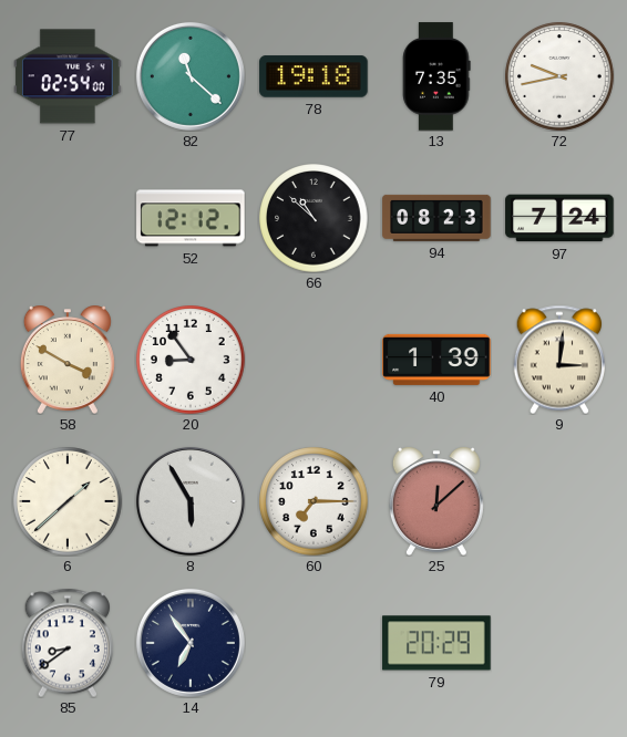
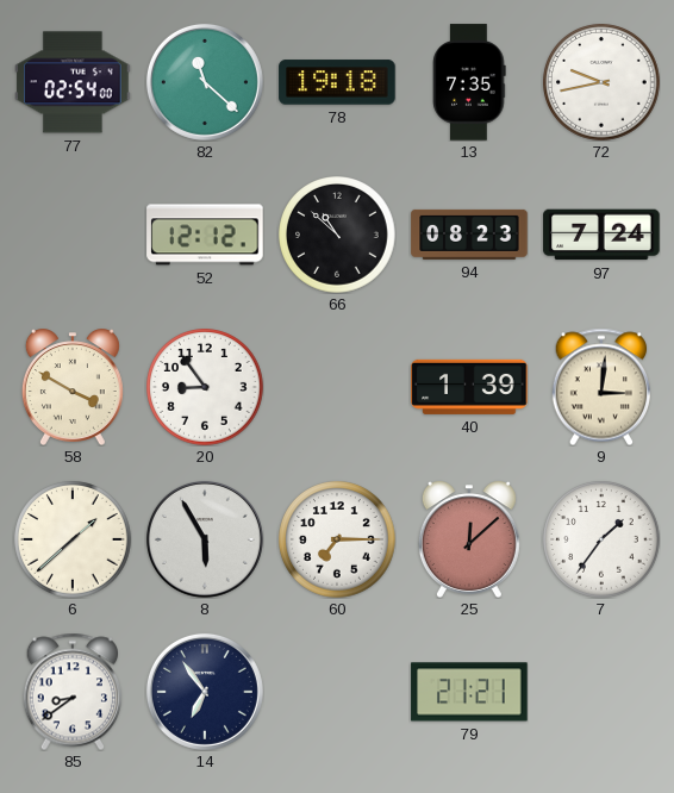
7: none -> 1:36
79: 20:29 -> 21:21
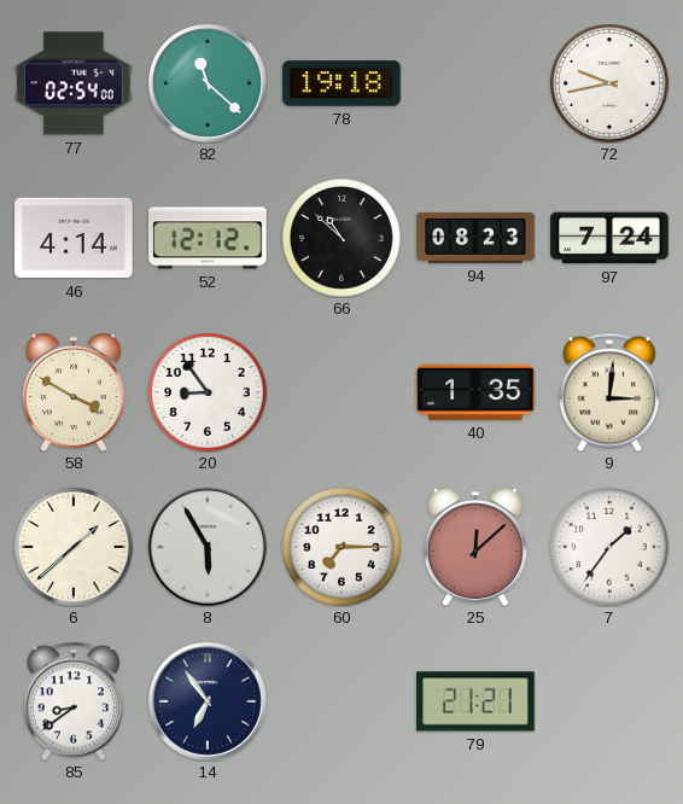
13: 7:35 -> none
46: none -> 4:14
40: 1:39 -> 1:35
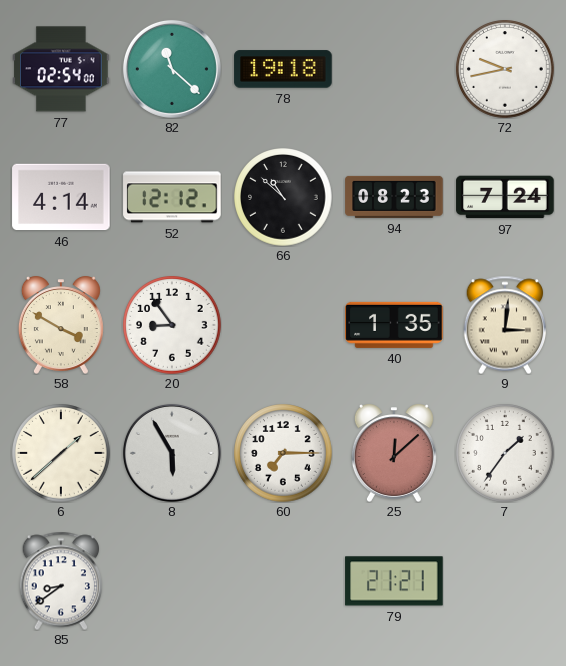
14: 6:54 -> none
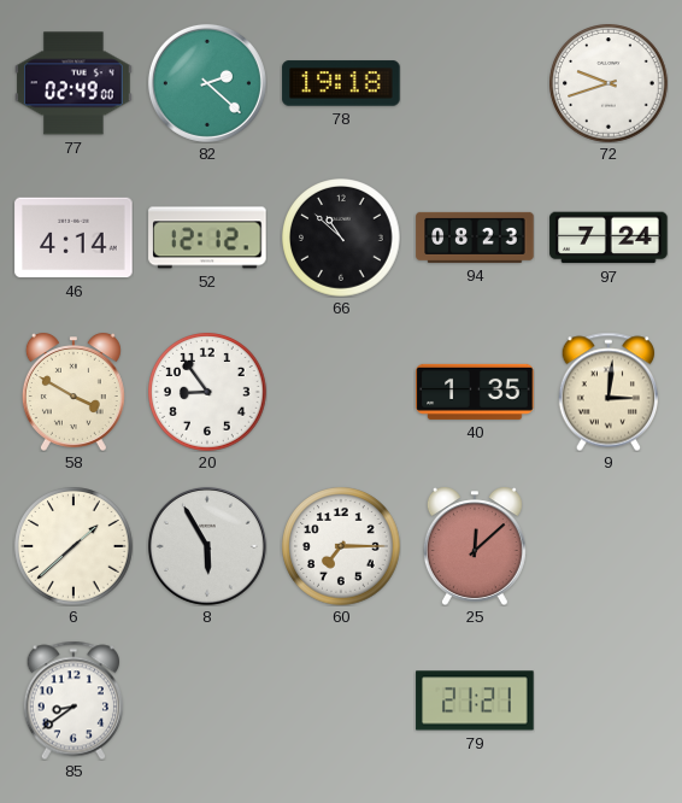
77: 02:54 -> 02:49
82: 11:22 -> 2:22
72: 9:43 -> 9:42
7: 1:36 -> none
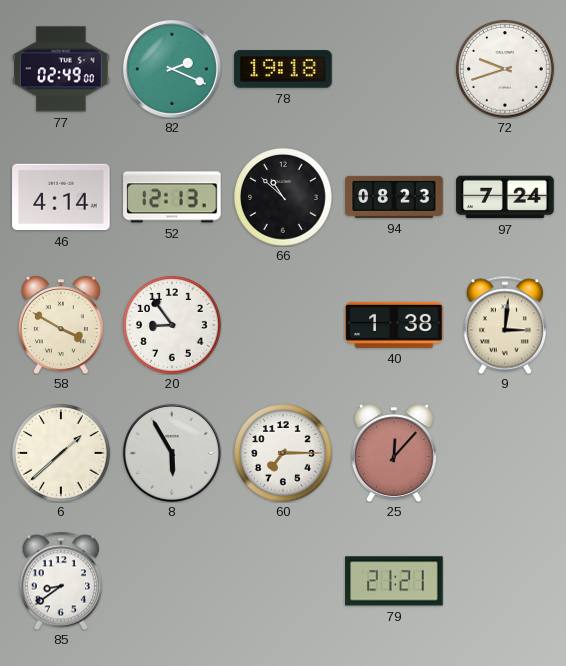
82: 2:22 -> 2:19
52: 12:12 -> 12:13
40: 1:35 -> 1:38
25: 12:08 -> 12:07
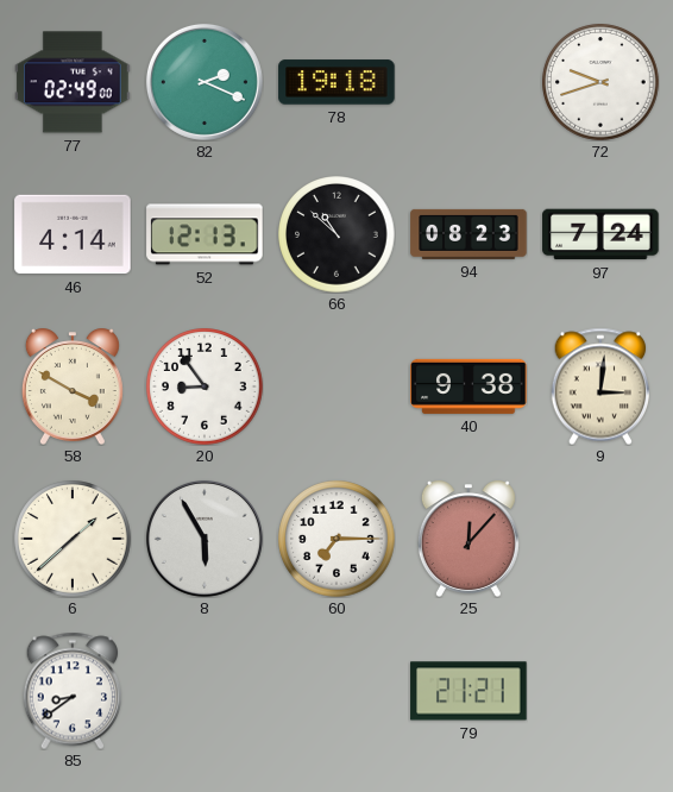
40: 1:38 -> 9:38
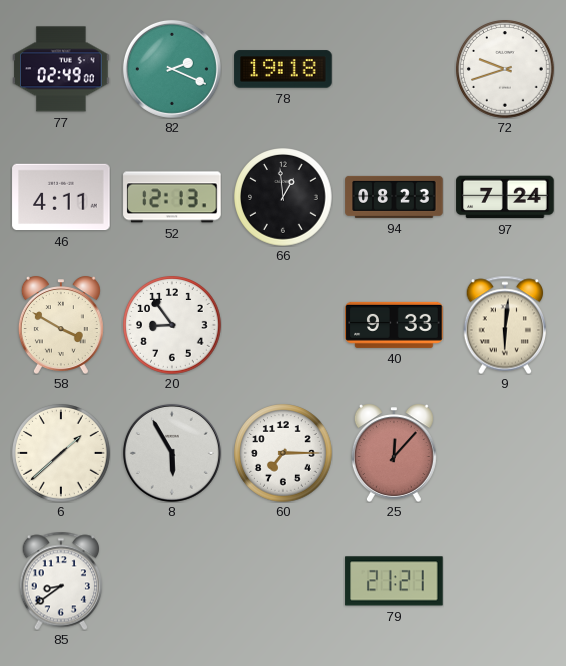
46: 4:14 -> 4:11
66: 10:52 -> 12:59
40: 9:38 -> 9:33
9: 3:01 -> 6:01
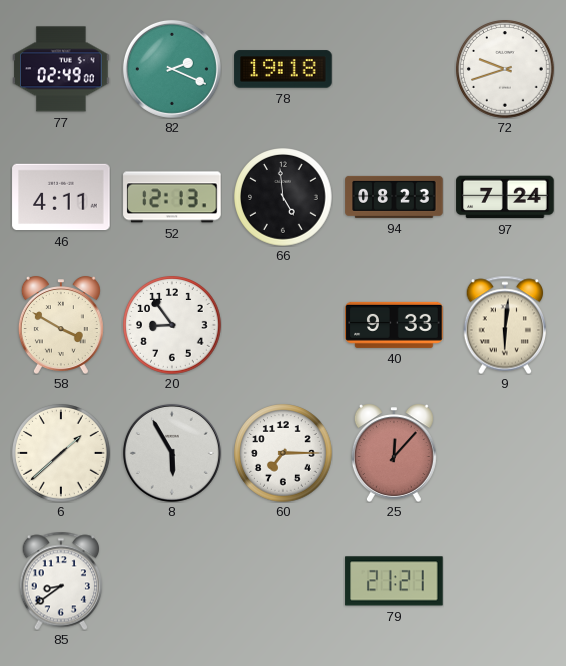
66: 12:59 -> 4:59
